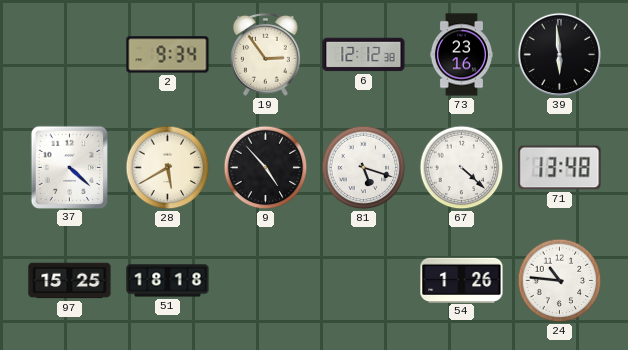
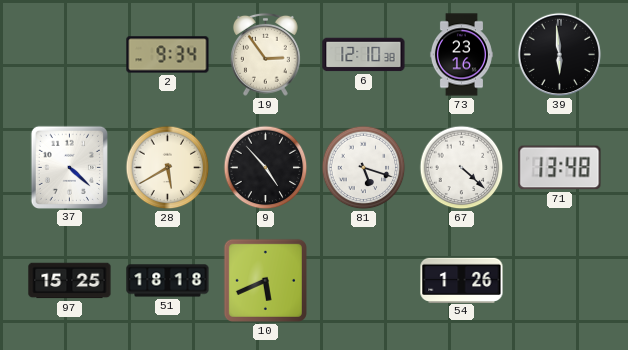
6: 12:12 -> 12:10
10: none -> 5:41
24: 10:46 -> none
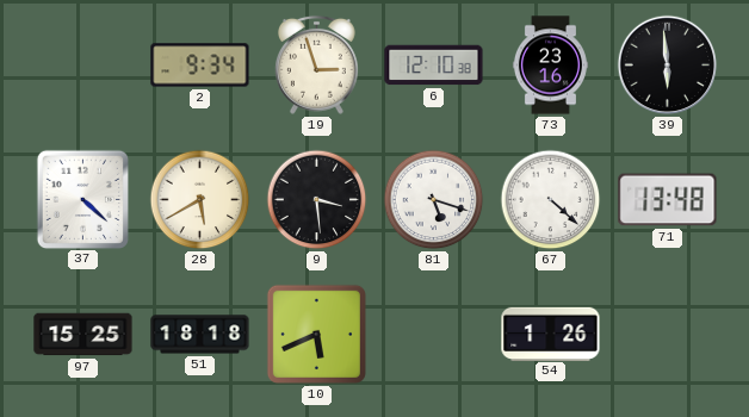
19: 2:54 -> 2:57
9: 4:53 -> 3:29
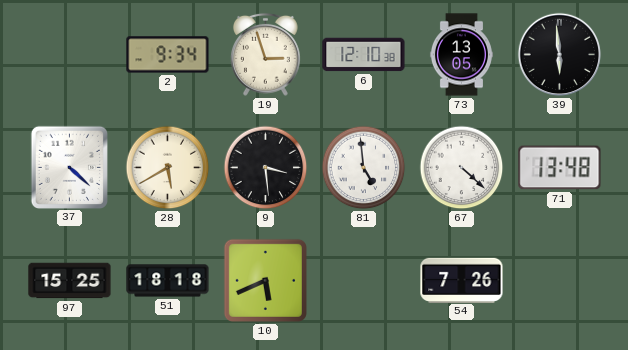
73: 23:16 -> 13:05
81: 5:18 -> 4:59
54: 1:26 -> 7:26
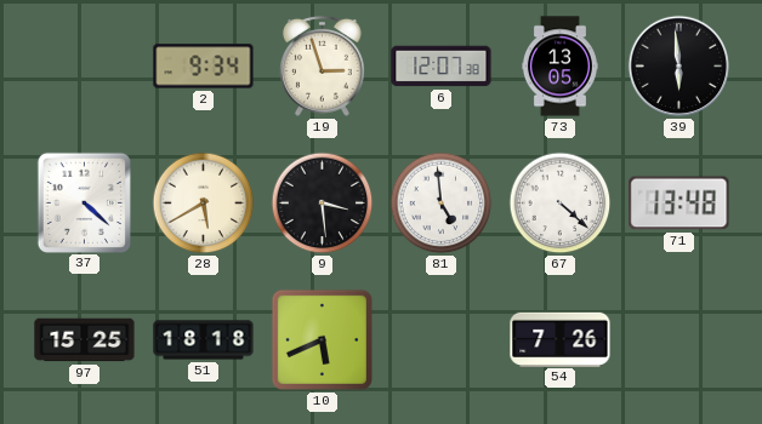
6: 12:10 -> 12:07
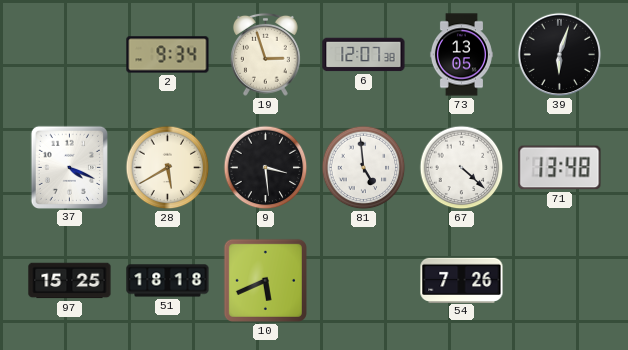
39: 5:59 -> 6:03
37: 4:22 -> 4:19
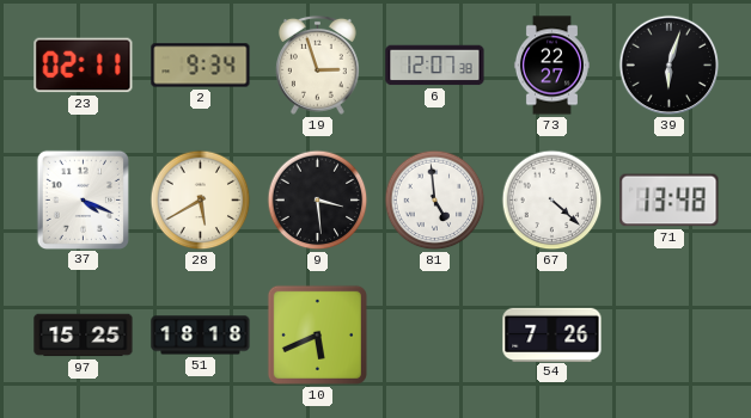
23: none -> 02:11
73: 13:05 -> 22:27
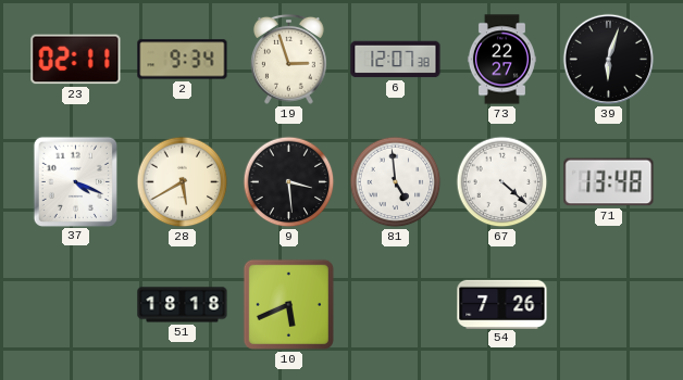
97: 15:25 -> none
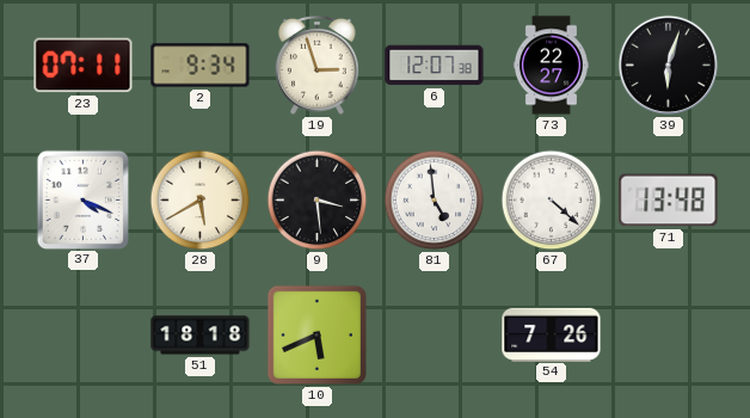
23: 02:11 -> 07:11
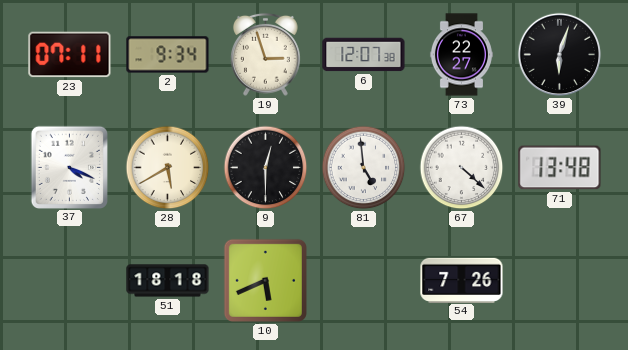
9: 3:29 -> 12:30
